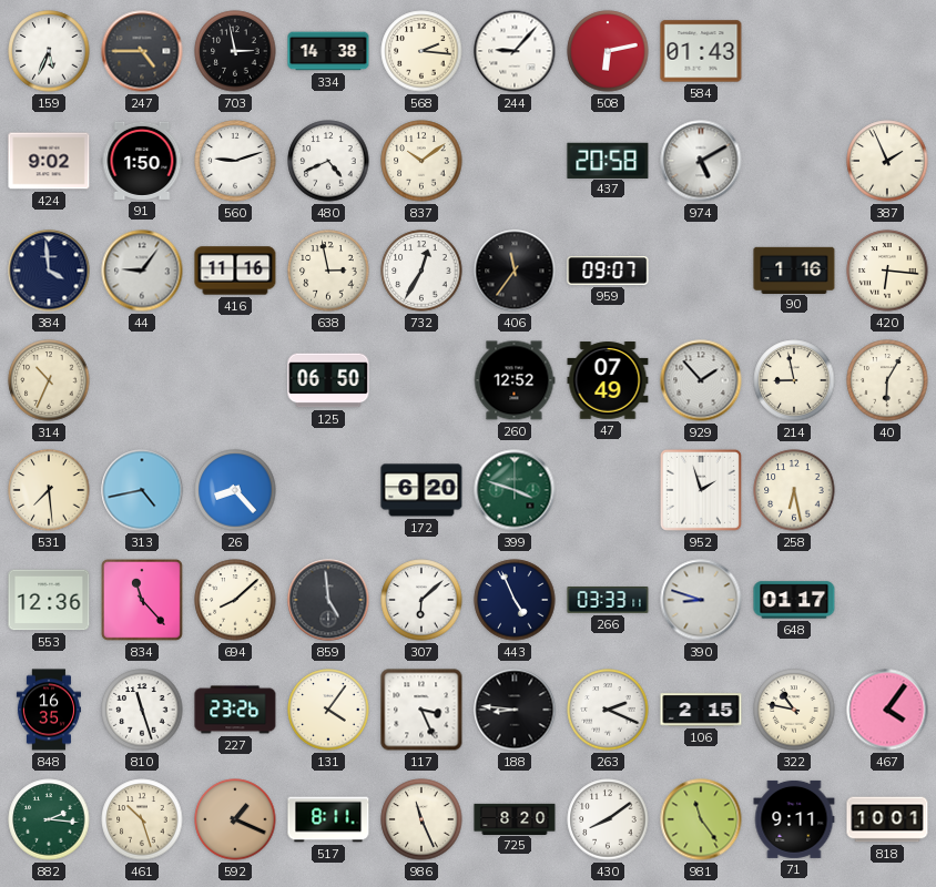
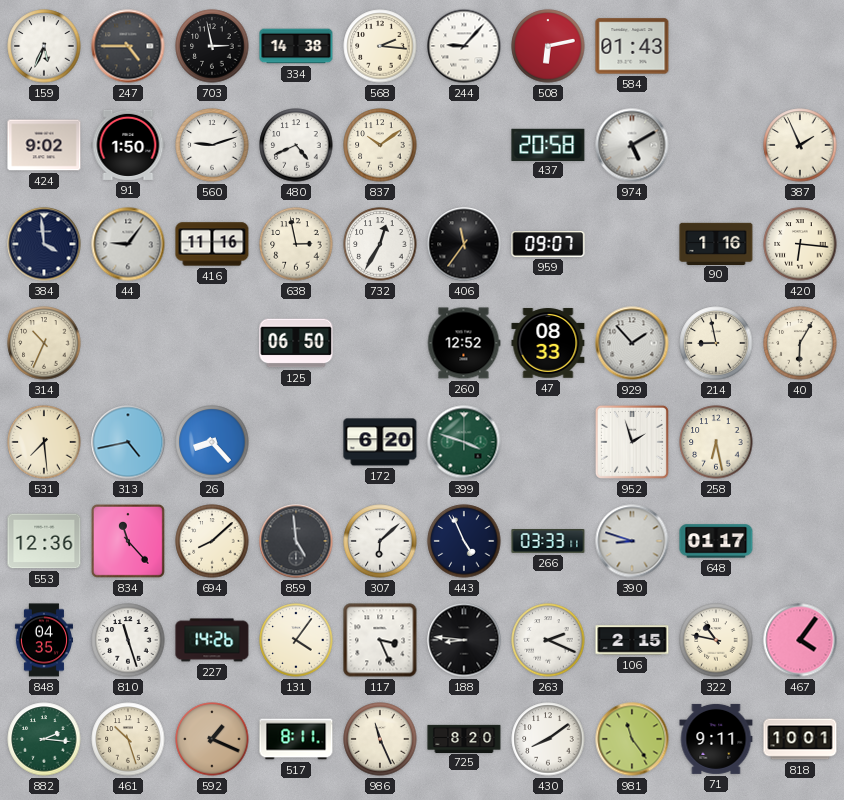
47: 07:49 -> 08:33
848: 16:35 -> 04:35
227: 23:26 -> 14:26
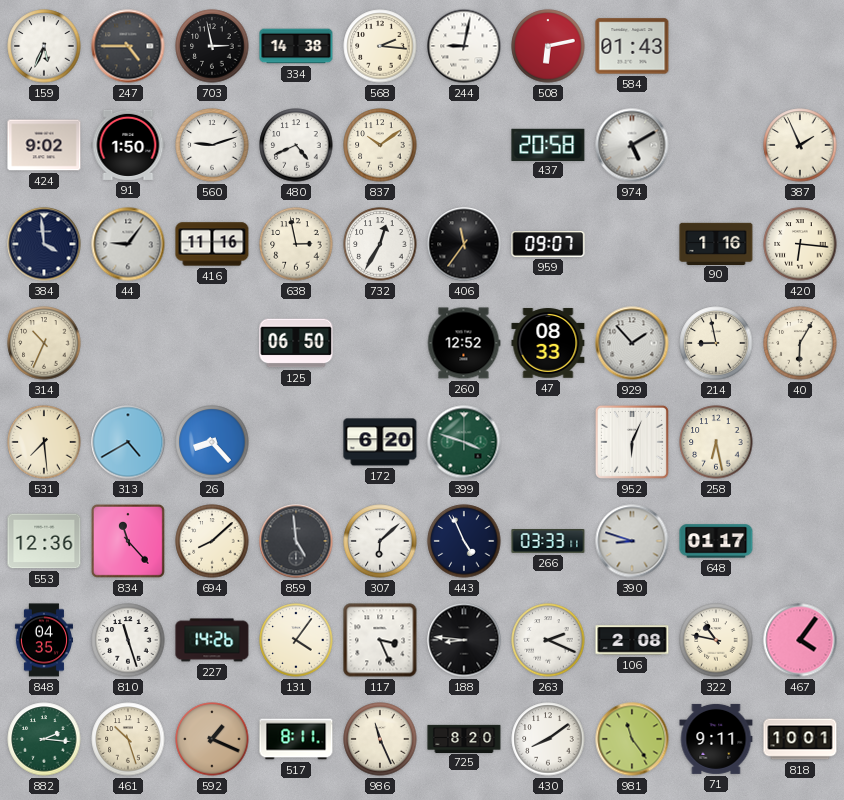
244: 9:07 -> 9:02
313: 4:43 -> 4:40
952: 1:57 -> 6:04
106: 2:15 -> 2:08
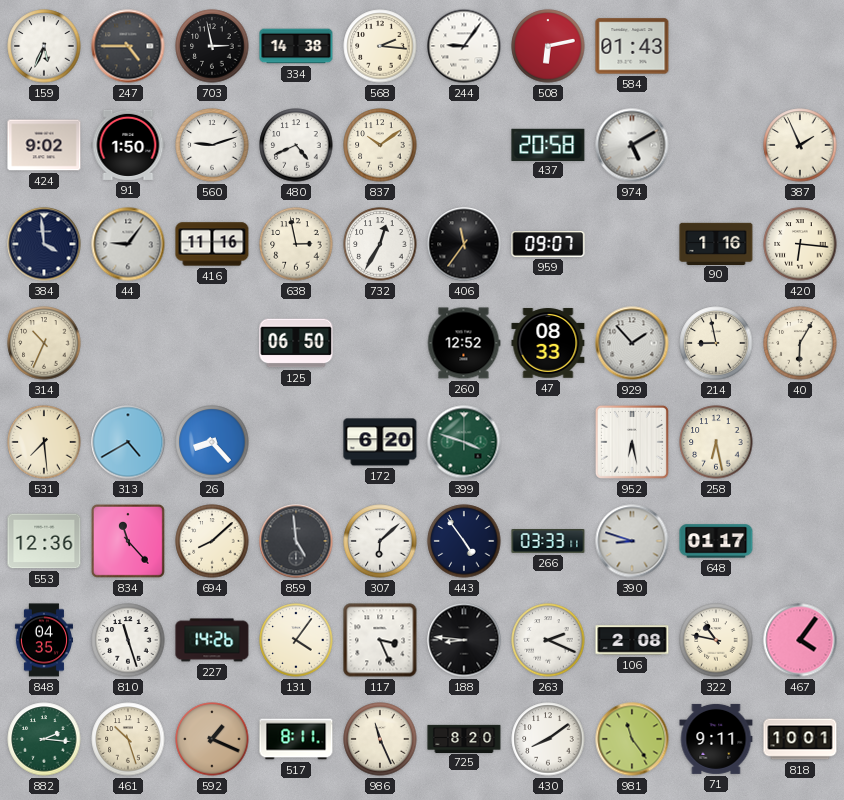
244: 9:02 -> 9:06
952: 6:04 -> 6:28
443: 4:56 -> 4:54
